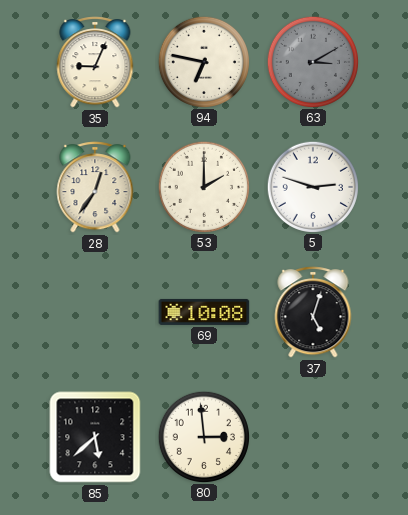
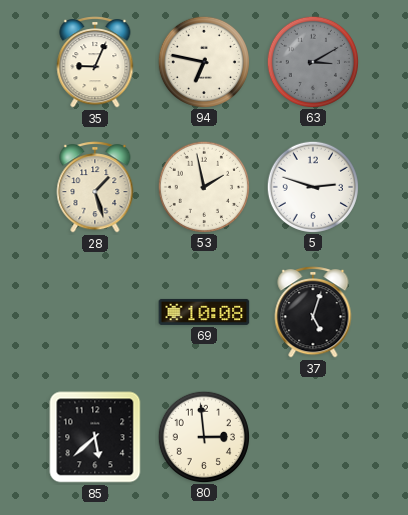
28: 12:36 -> 1:27
53: 2:00 -> 1:58
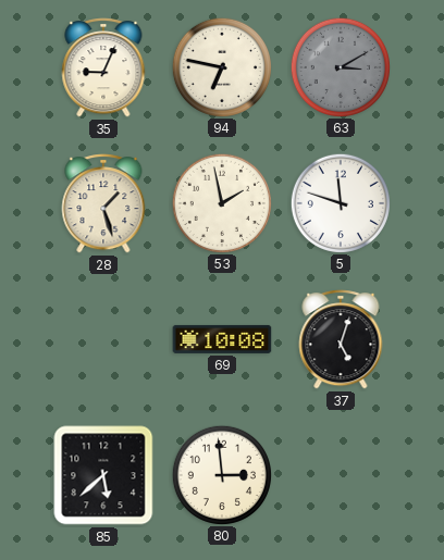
5: 2:48 -> 11:48
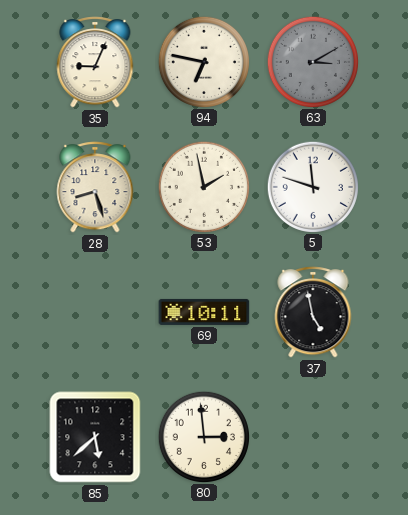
28: 1:27 -> 8:27
69: 10:08 -> 10:11
37: 5:03 -> 4:58
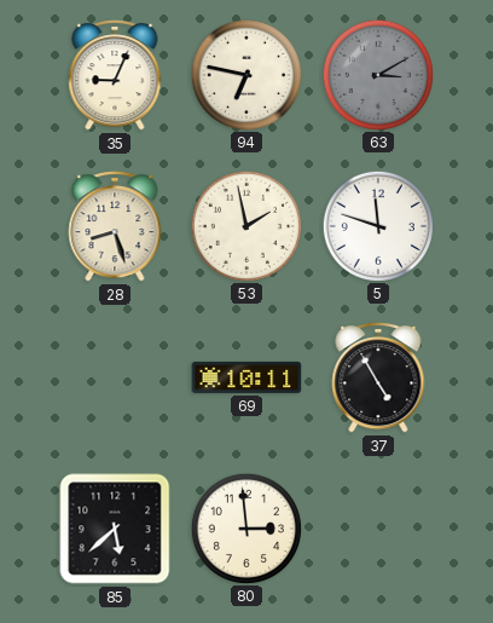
37: 4:58 -> 4:55
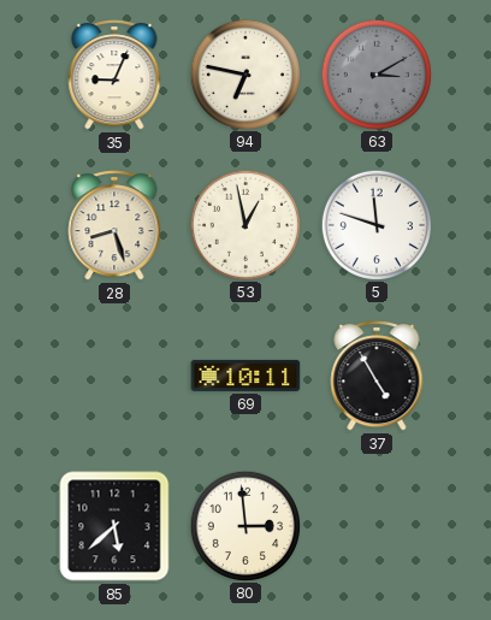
53: 1:58 -> 12:58
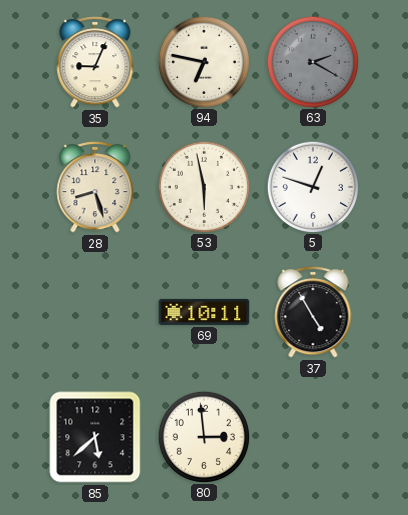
63: 3:10 -> 2:20
53: 12:58 -> 5:58
5: 11:48 -> 12:48
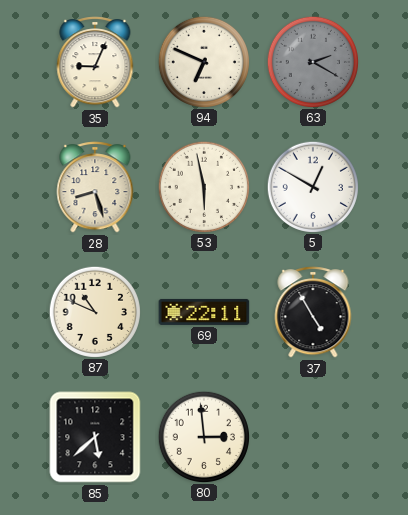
94: 6:47 -> 6:49
5: 12:48 -> 12:50
87: none -> 10:49
69: 10:11 -> 22:11
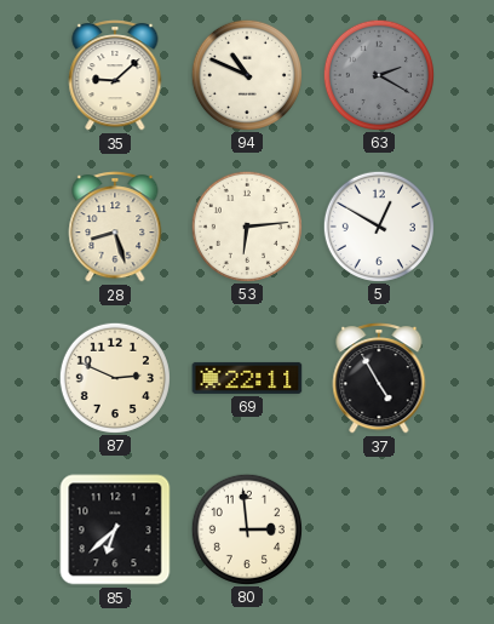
35: 9:04 -> 9:08
94: 6:49 -> 10:49
53: 5:58 -> 6:14
87: 10:49 -> 2:49
85: 5:38 -> 6:38
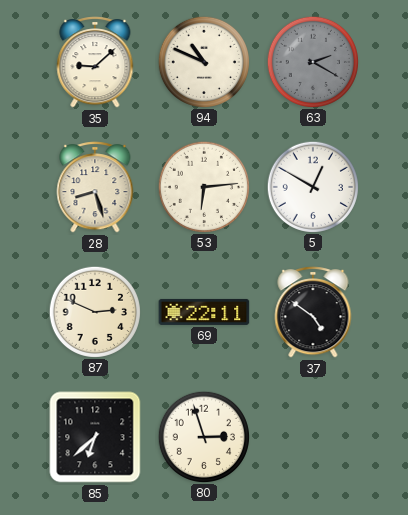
37: 4:55 -> 4:51
80: 2:59 -> 2:57
